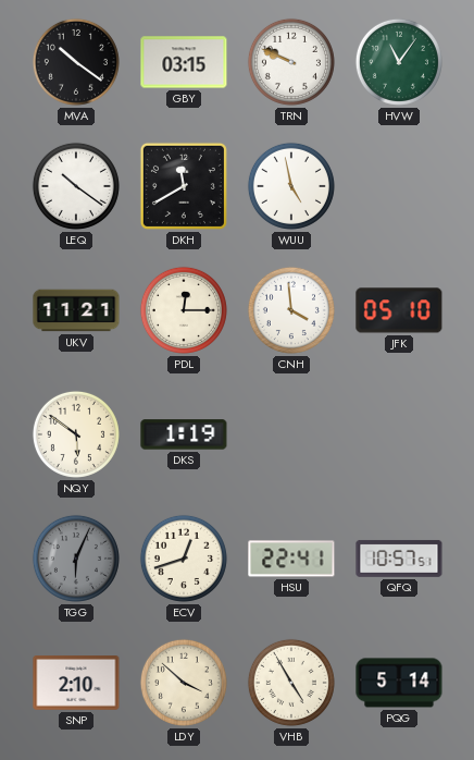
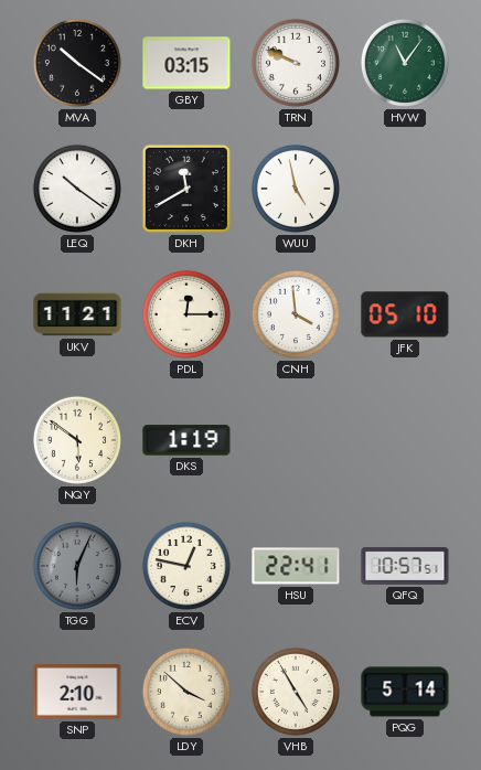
ECV: 12:42 -> 12:47
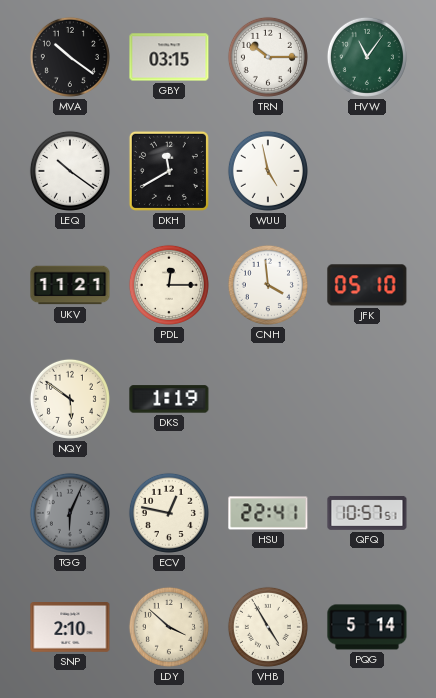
TRN: 9:49 -> 10:15
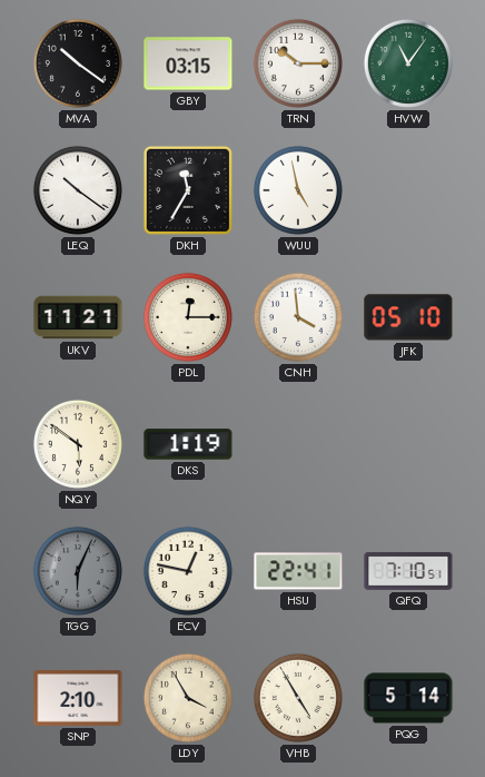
DKH: 11:40 -> 11:35
QFQ: 10:57 -> 7:10
LDY: 3:52 -> 3:55
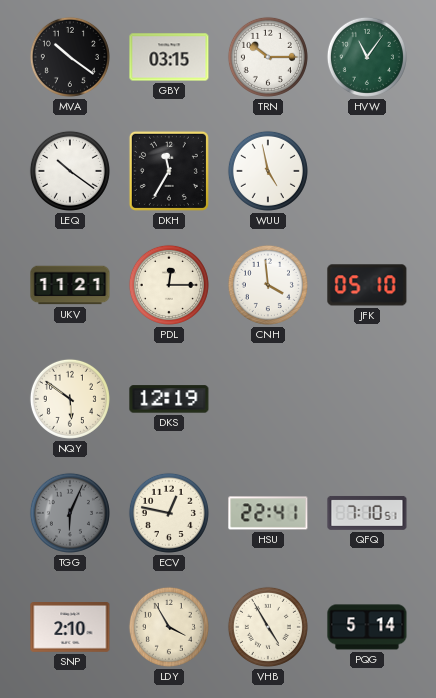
DKS: 1:19 -> 12:19
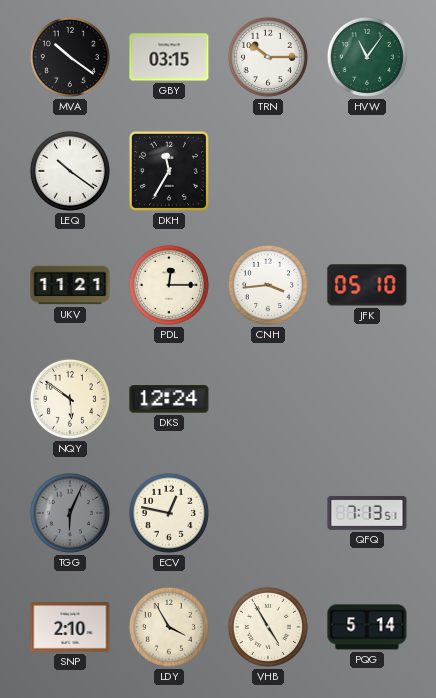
WUU: 4:58 -> none
CNH: 3:59 -> 3:44
DKS: 12:19 -> 12:24
HSU: 22:41 -> none
QFQ: 7:10 -> 7:13
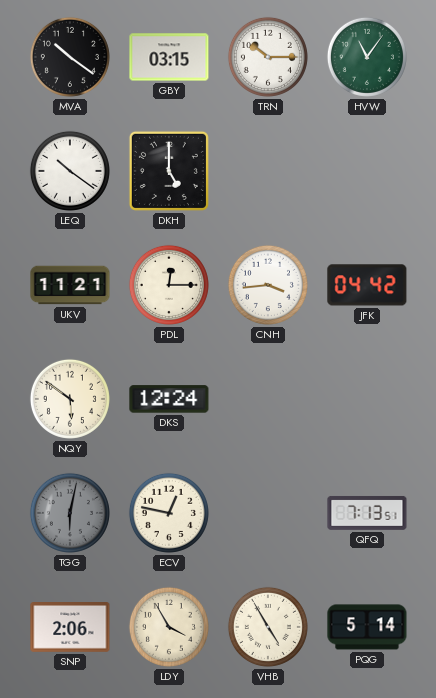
DKH: 11:35 -> 5:00
JFK: 05:10 -> 04:42
TGG: 6:04 -> 6:02
SNP: 2:10 -> 2:06
